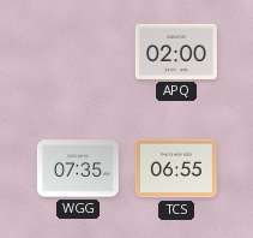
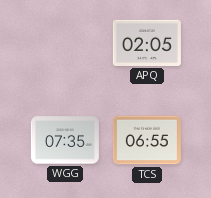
APQ: 02:00 -> 02:05
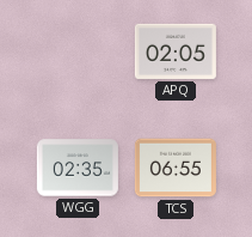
WGG: 07:35 -> 02:35
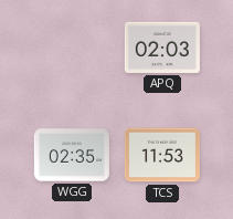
APQ: 02:05 -> 02:03
TCS: 06:55 -> 11:53
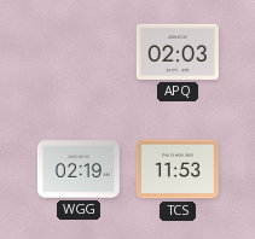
WGG: 02:35 -> 02:19
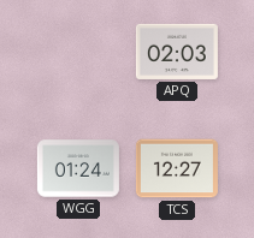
WGG: 02:19 -> 01:24
TCS: 11:53 -> 12:27
